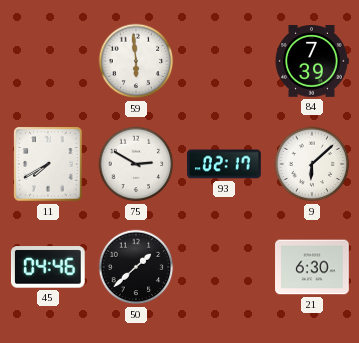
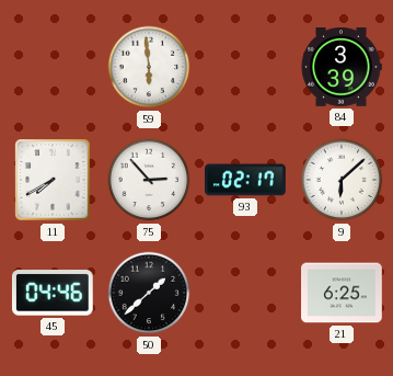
84: 7:39 -> 3:39
75: 2:50 -> 2:53
21: 6:30 -> 6:25
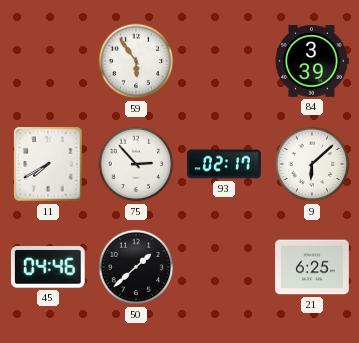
59: 5:59 -> 5:54
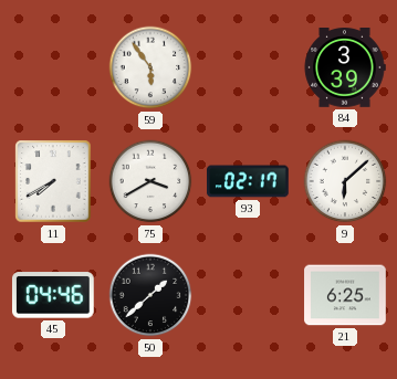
75: 2:53 -> 3:40
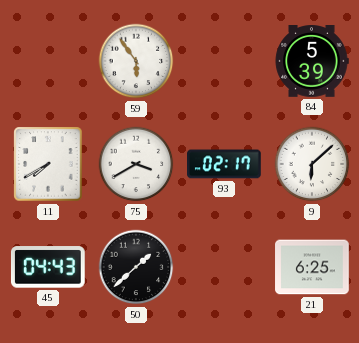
84: 3:39 -> 5:39
45: 04:46 -> 04:43
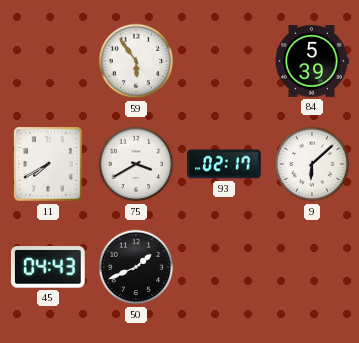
50: 1:38 -> 1:41
21: 6:25 -> none
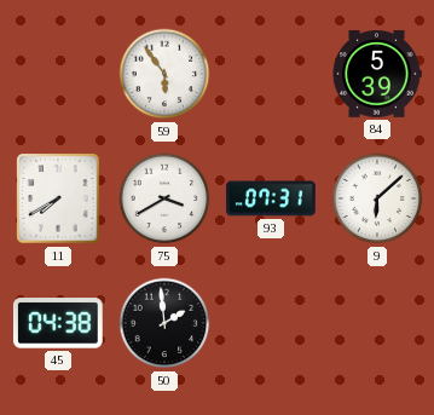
93: 02:17 -> 07:31
45: 04:43 -> 04:38
50: 1:41 -> 1:59
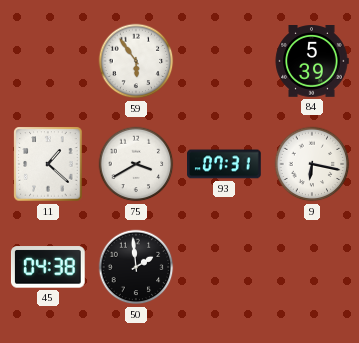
11: 7:40 -> 1:22
9: 6:08 -> 6:17
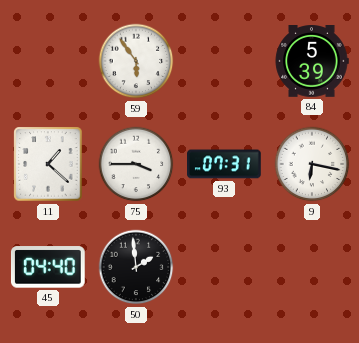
75: 3:40 -> 3:45
45: 04:38 -> 04:40
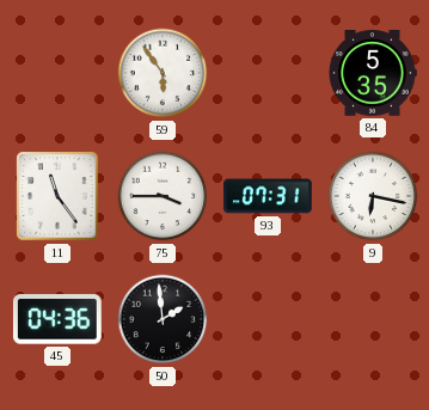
84: 5:39 -> 5:35
11: 1:22 -> 11:24
45: 04:40 -> 04:36
